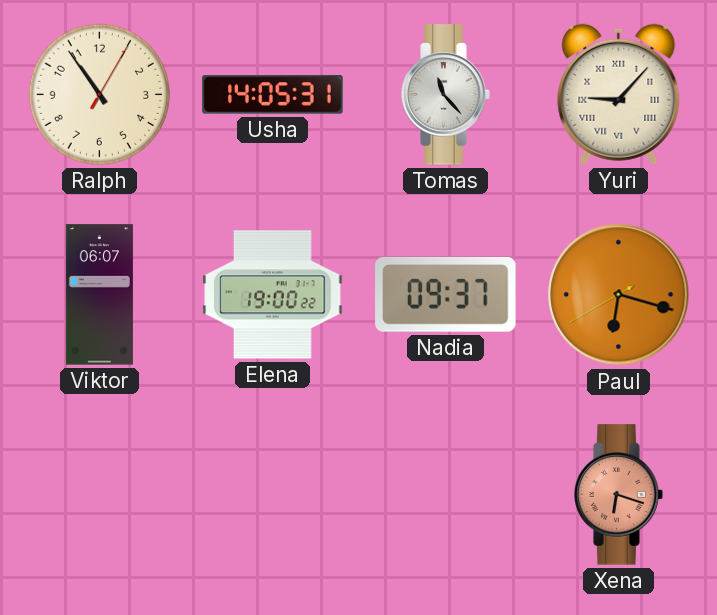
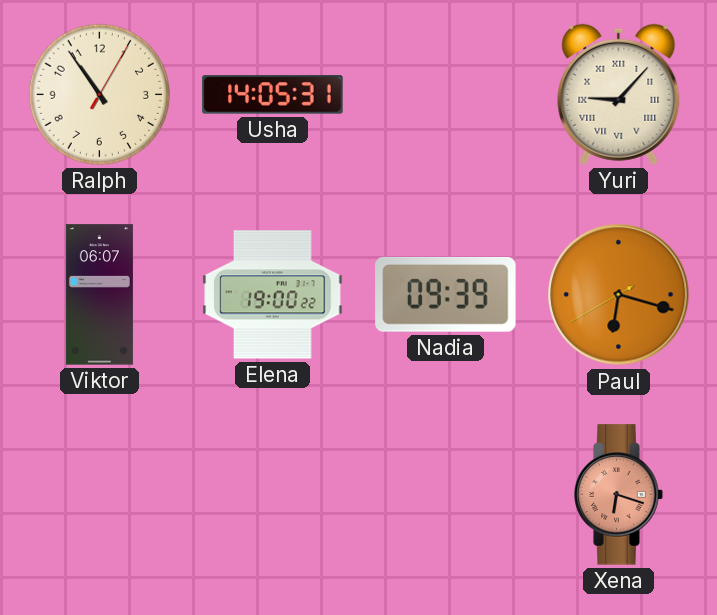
Tomas: 11:23 -> none
Nadia: 09:37 -> 09:39
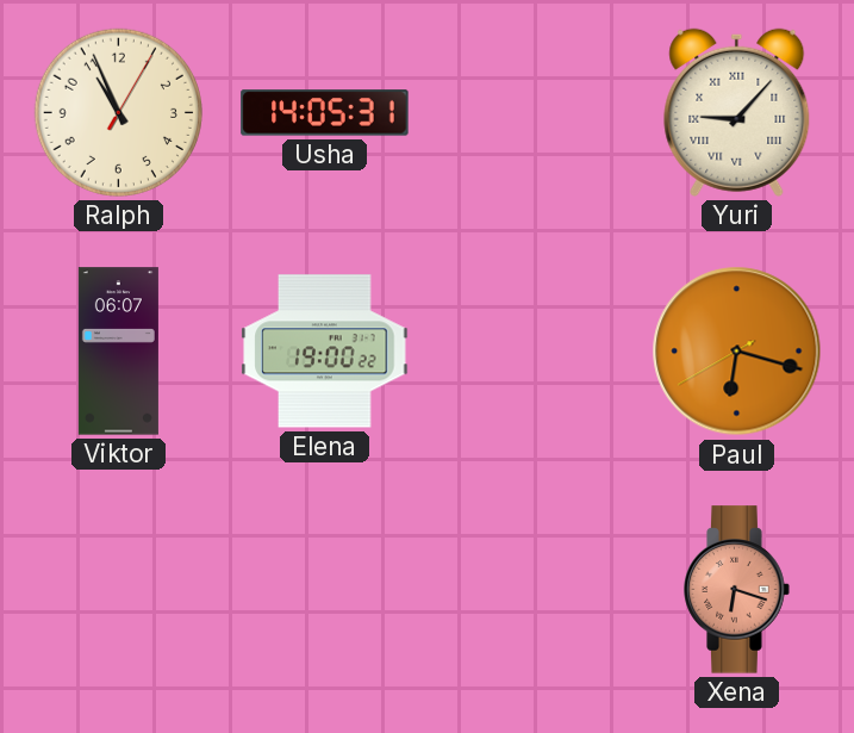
Ralph: 10:54 -> 10:56
Nadia: 09:39 -> none
